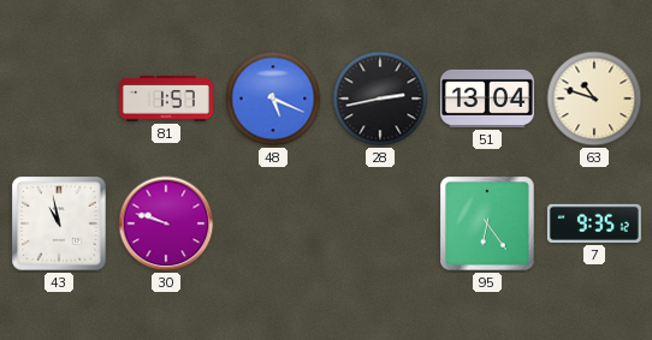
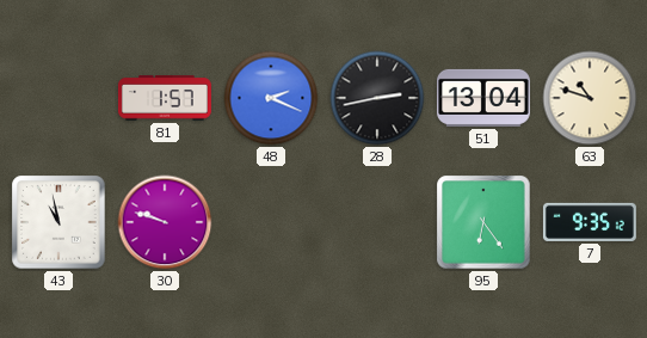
48: 5:19 -> 2:19
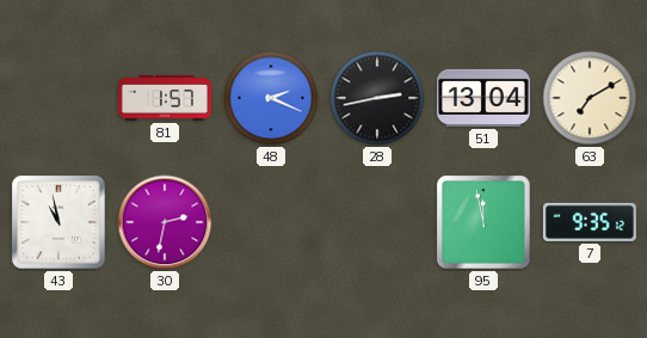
63: 10:48 -> 7:10
30: 9:48 -> 2:32
95: 6:24 -> 11:58
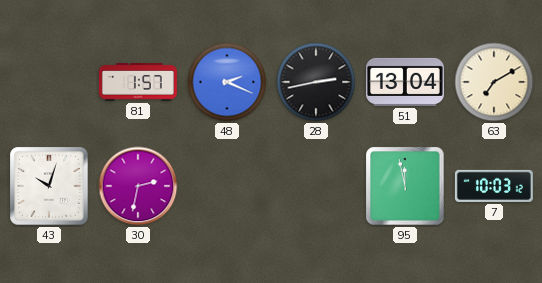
43: 10:58 -> 10:03
7: 9:35 -> 10:03
